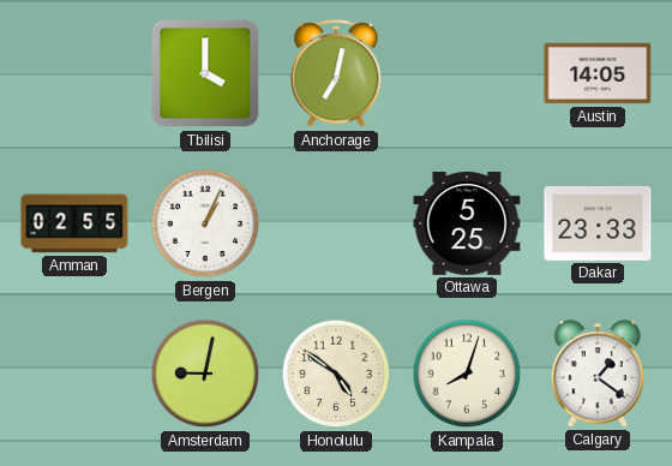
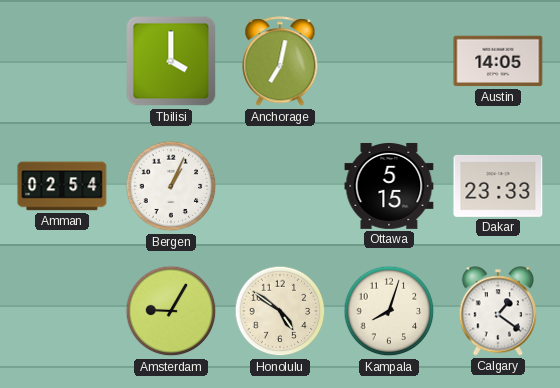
Amman: 02:55 -> 02:54
Ottawa: 5:25 -> 5:15
Amsterdam: 9:02 -> 9:05
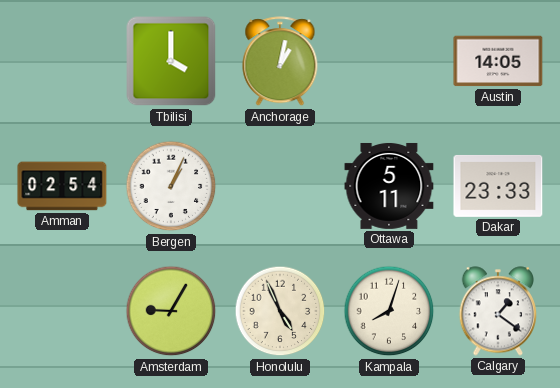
Anchorage: 7:02 -> 1:02
Ottawa: 5:15 -> 5:11
Honolulu: 4:51 -> 4:56
